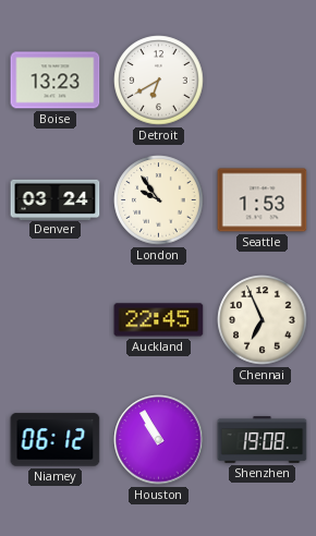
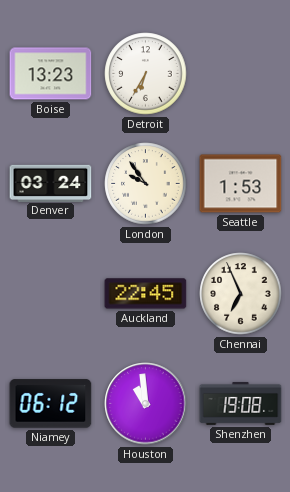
Detroit: 6:40 -> 6:35
Houston: 10:55 -> 10:59
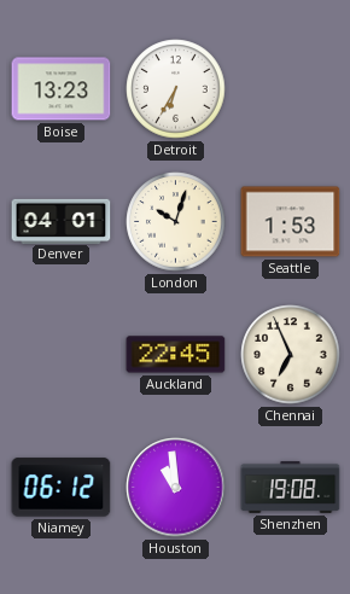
Denver: 03:24 -> 04:01
London: 9:54 -> 10:03
